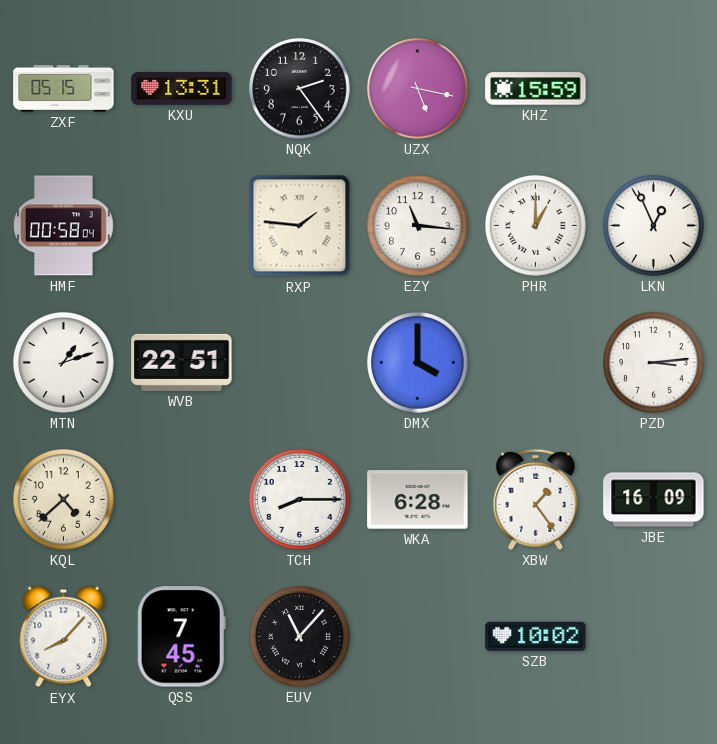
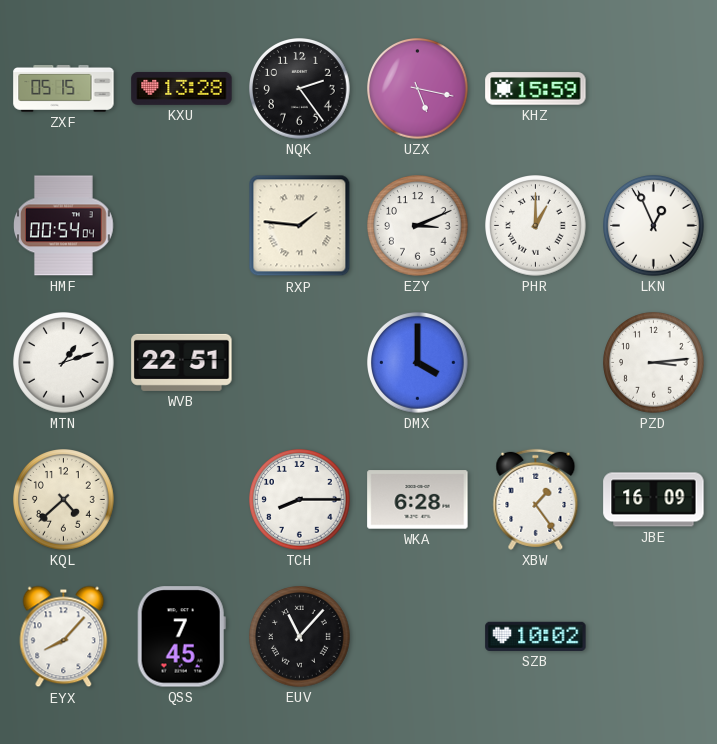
KXU: 13:31 -> 13:28
HMF: 00:58 -> 00:54
EZY: 11:16 -> 3:11
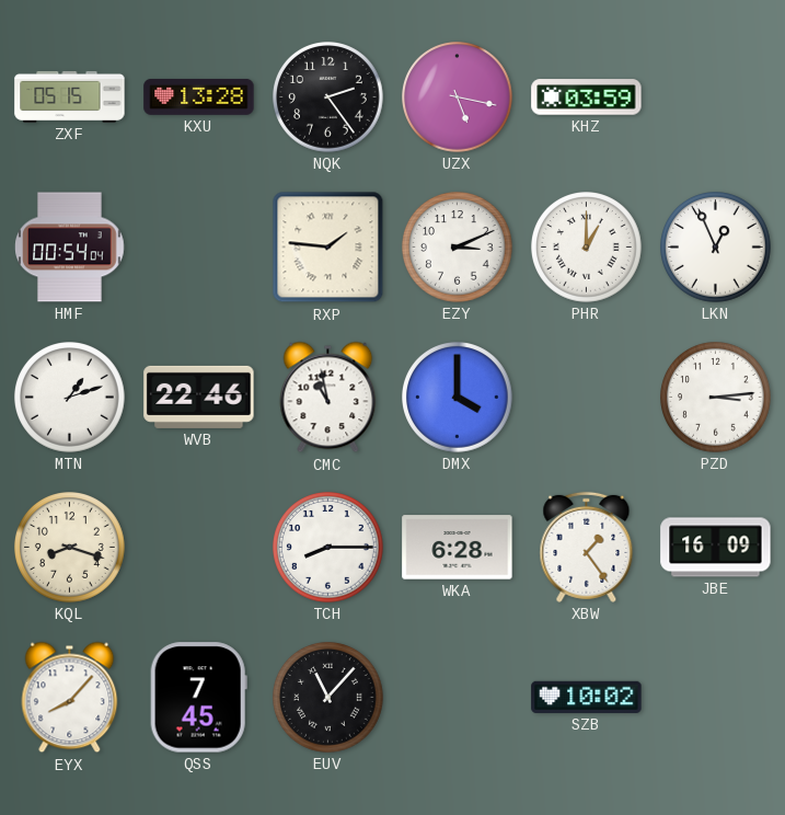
KHZ: 15:59 -> 03:59
WVB: 22:51 -> 22:46
CMC: none -> 10:58
KQL: 4:38 -> 8:18
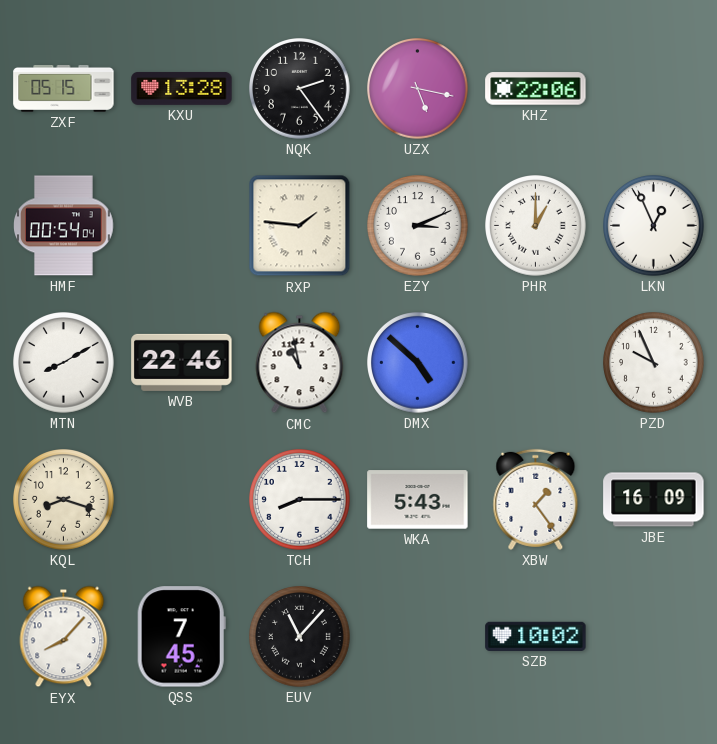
KHZ: 03:59 -> 22:06
MTN: 1:12 -> 8:10
DMX: 4:00 -> 4:52
PZD: 3:14 -> 9:56
WKA: 6:28 -> 5:43
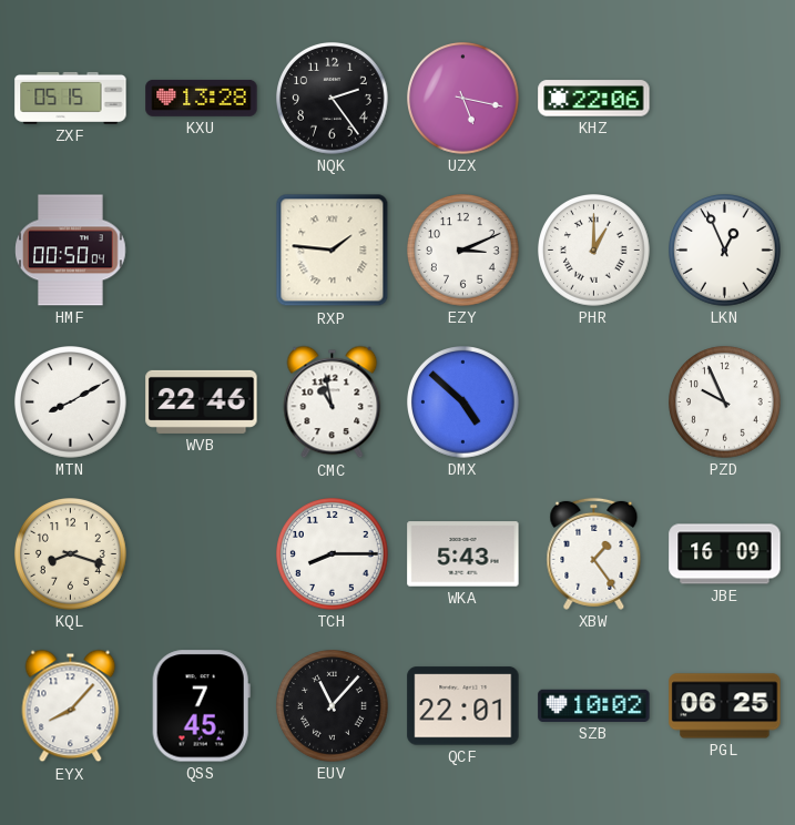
HMF: 00:54 -> 00:50
QCF: none -> 22:01
PGL: none -> 06:25
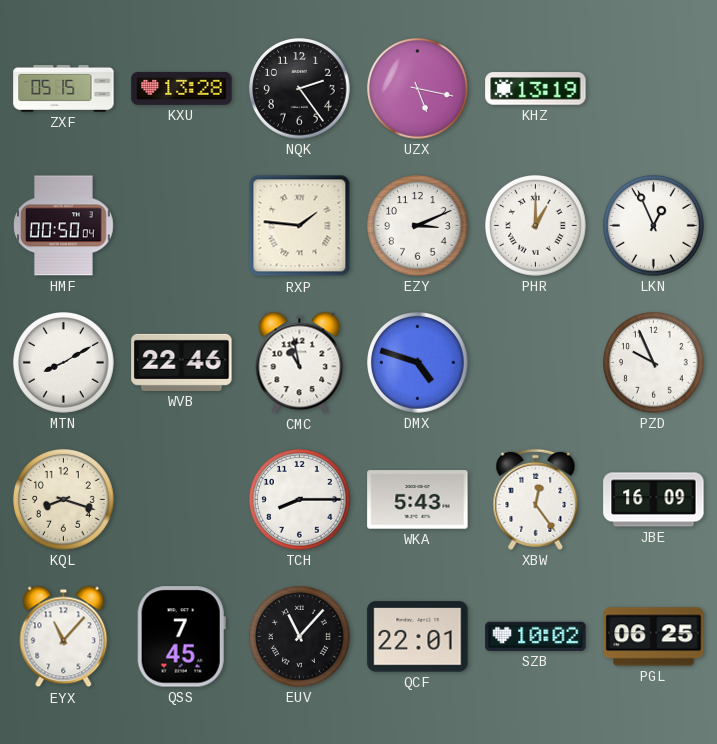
KHZ: 22:06 -> 13:19
DMX: 4:52 -> 4:48
XBW: 1:24 -> 12:24
EYX: 8:07 -> 11:07
